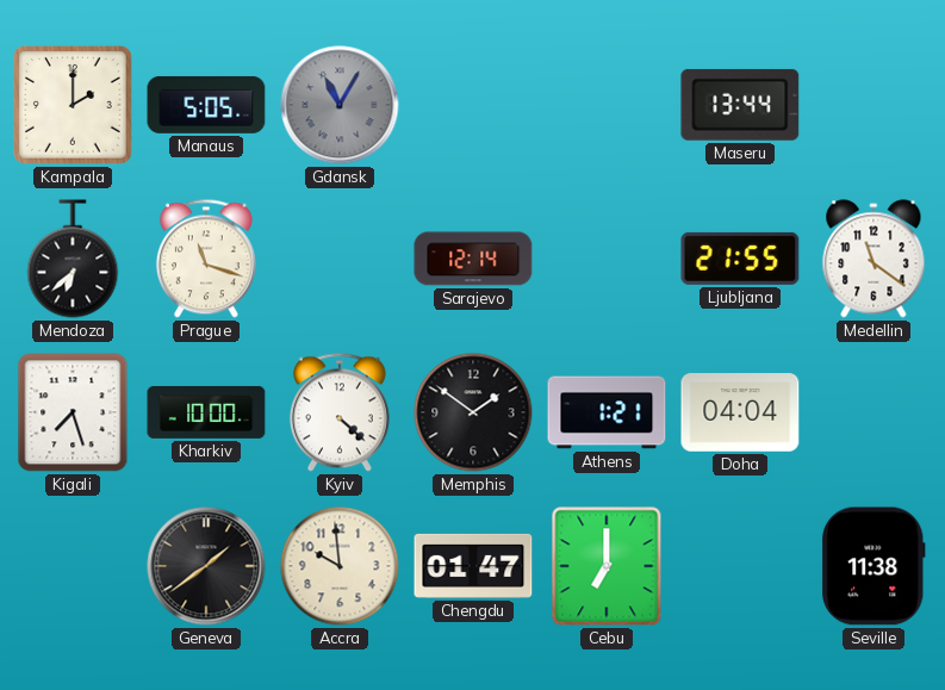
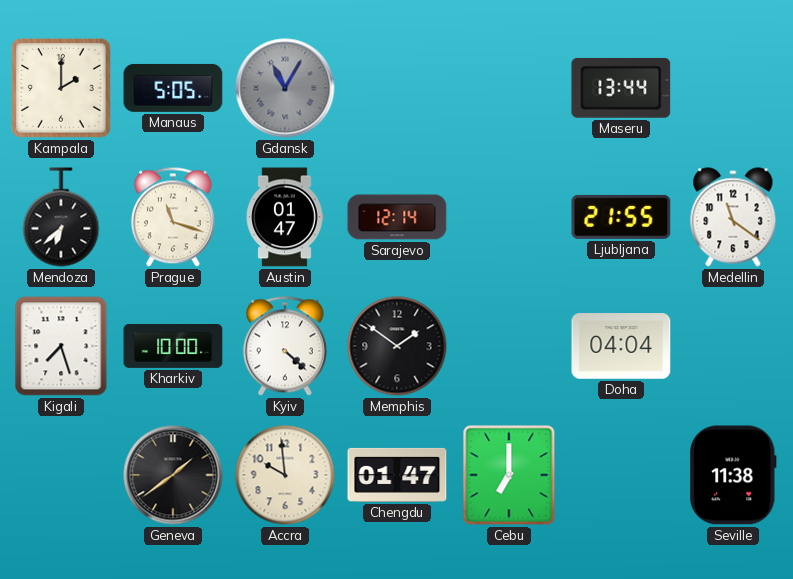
Austin: none -> 01:47
Athens: 1:21 -> none
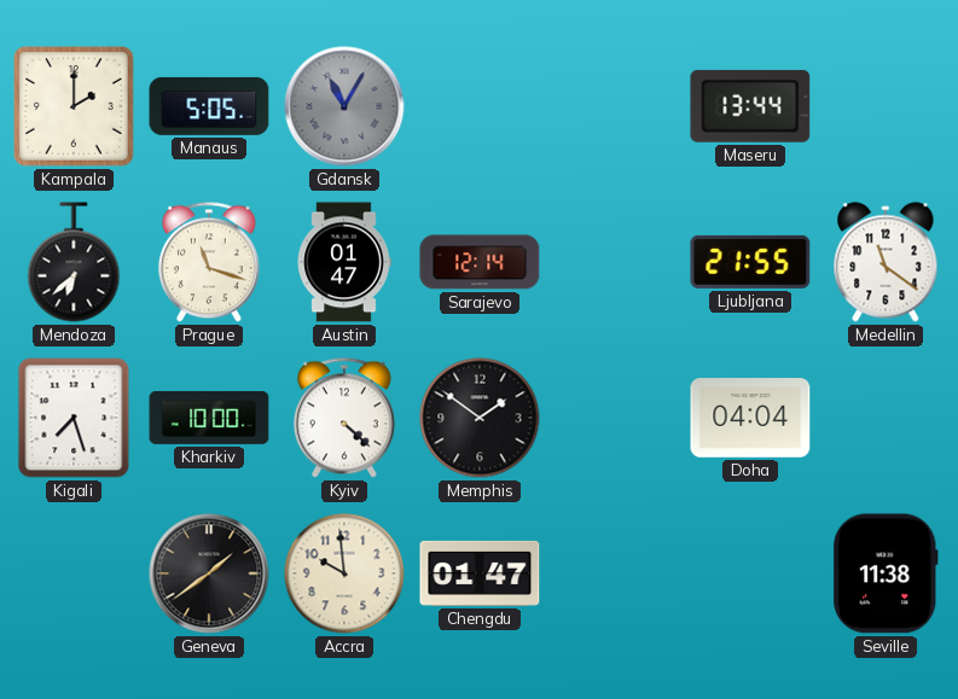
Cebu: 7:00 -> none
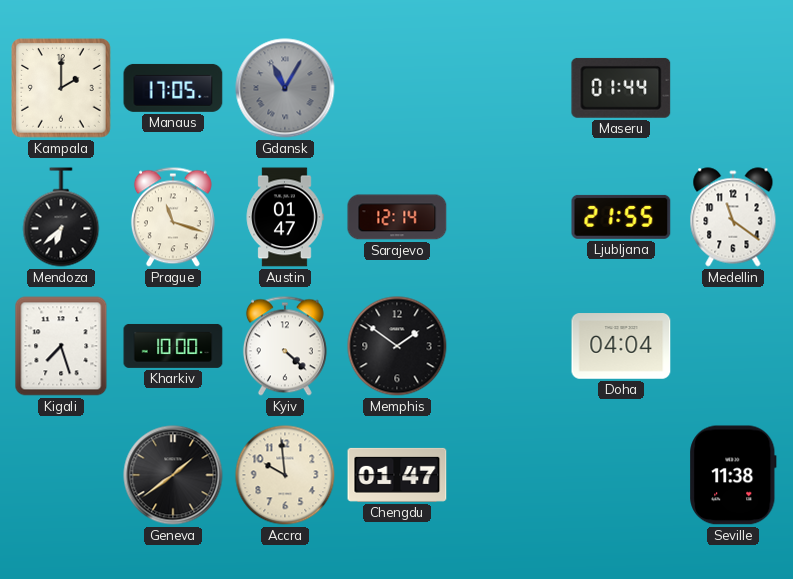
Manaus: 5:05 -> 17:05
Maseru: 13:44 -> 01:44
